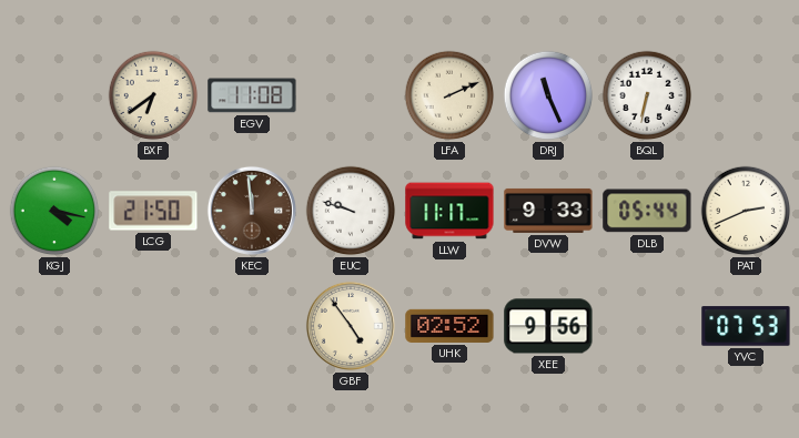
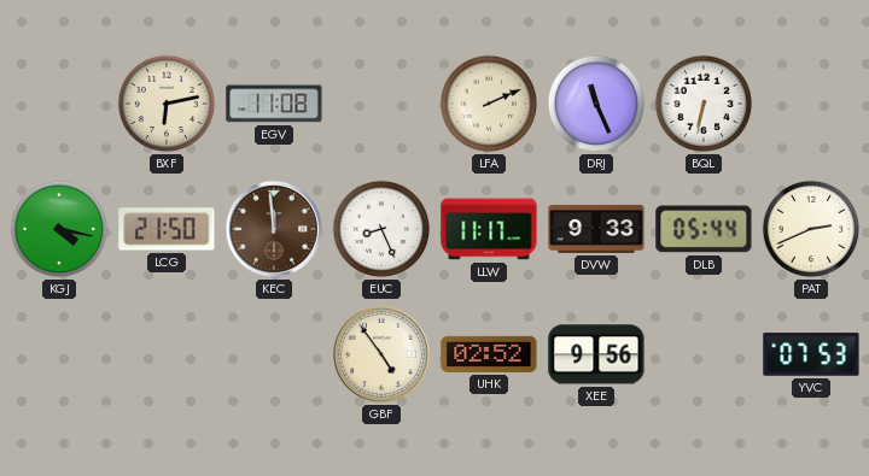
BXF: 6:39 -> 6:13
EUC: 9:48 -> 8:26
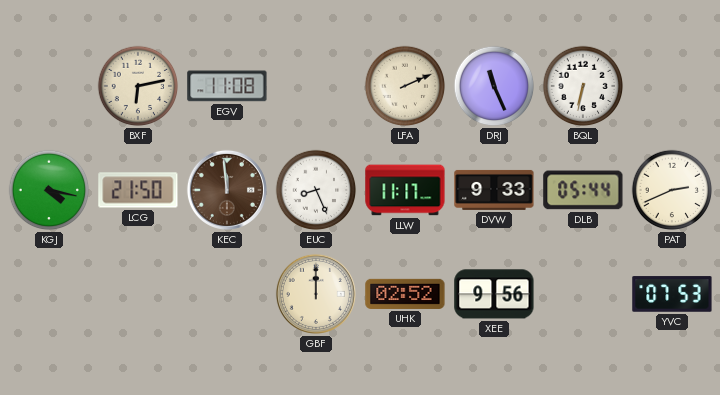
GBF: 4:54 -> 12:00
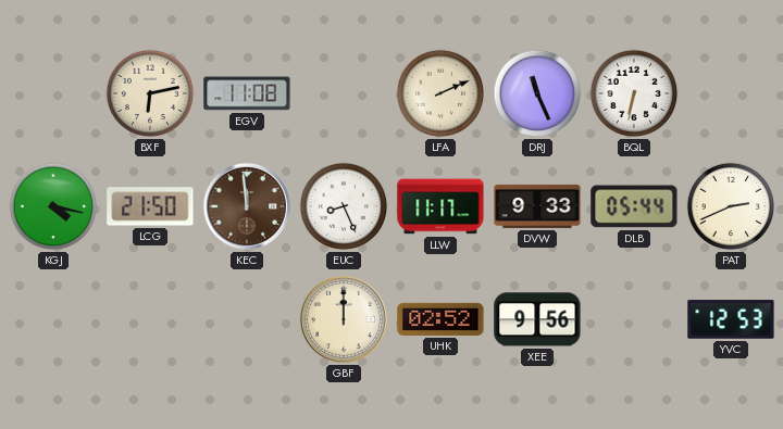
YVC: 07:53 -> 12:53
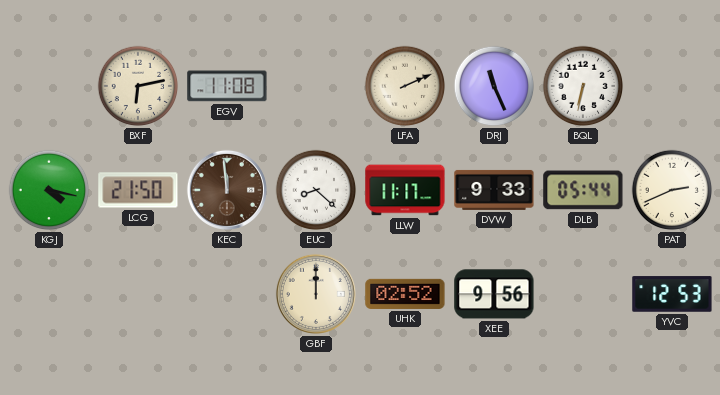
EUC: 8:26 -> 8:22
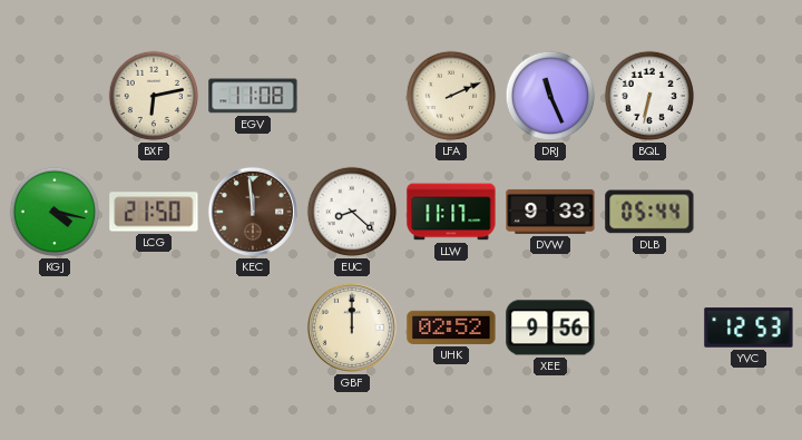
PAT: 2:41 -> none
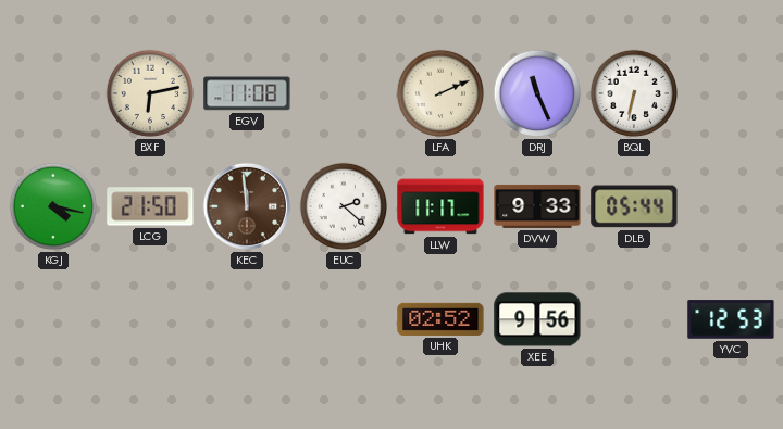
EUC: 8:22 -> 2:22
GBF: 12:00 -> none
